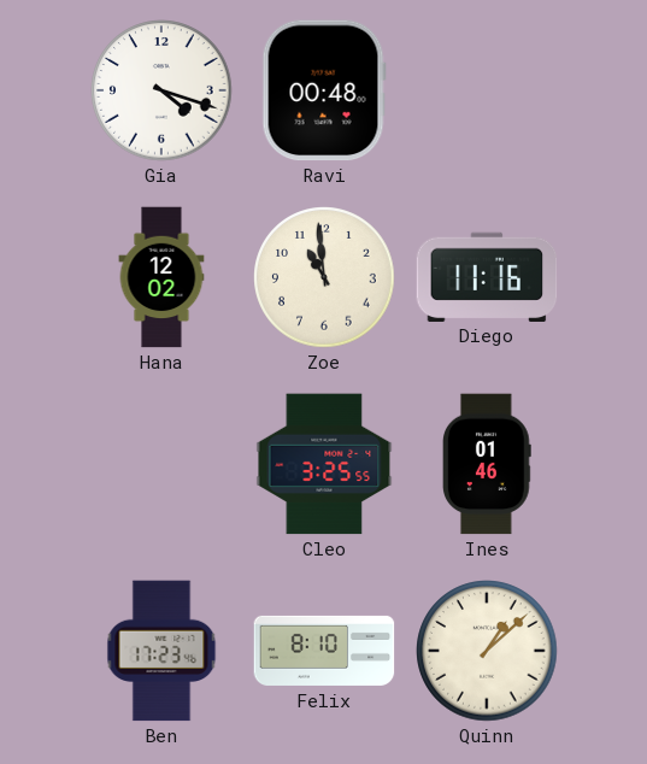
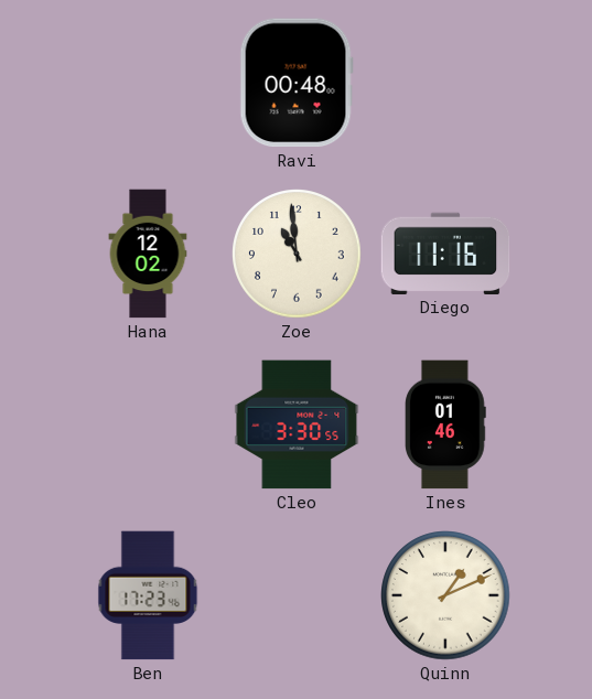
Gia: 4:18 -> none
Cleo: 3:25 -> 3:30
Felix: 8:10 -> none
Quinn: 1:08 -> 1:11
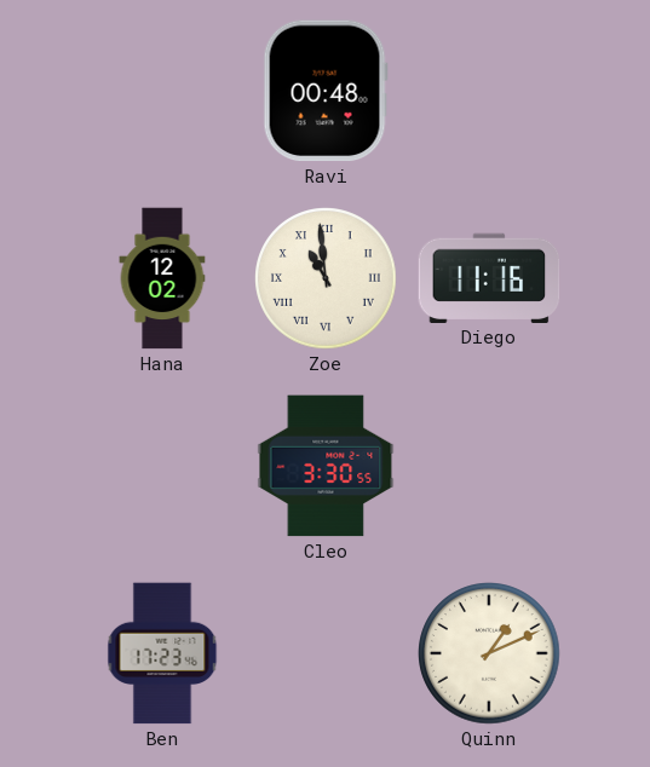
Zoe numerals: Arabic -> Roman
Ines: 01:46 -> none
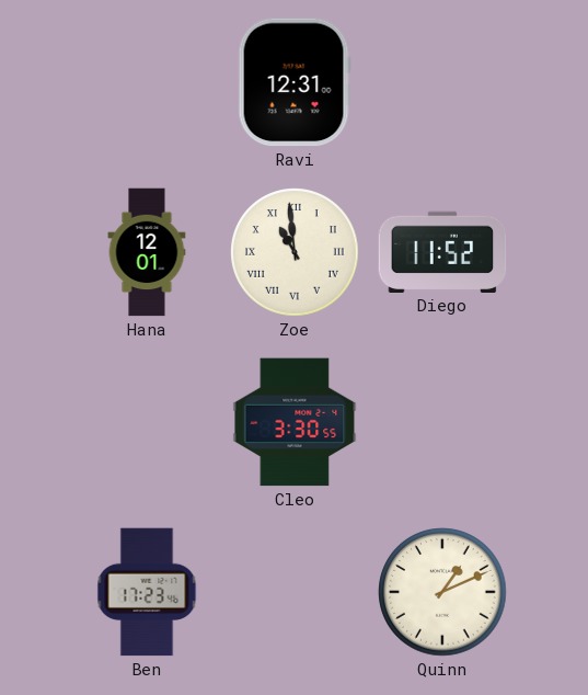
Ravi: 00:48 -> 12:31
Hana: 12:02 -> 12:01
Diego: 11:16 -> 11:52
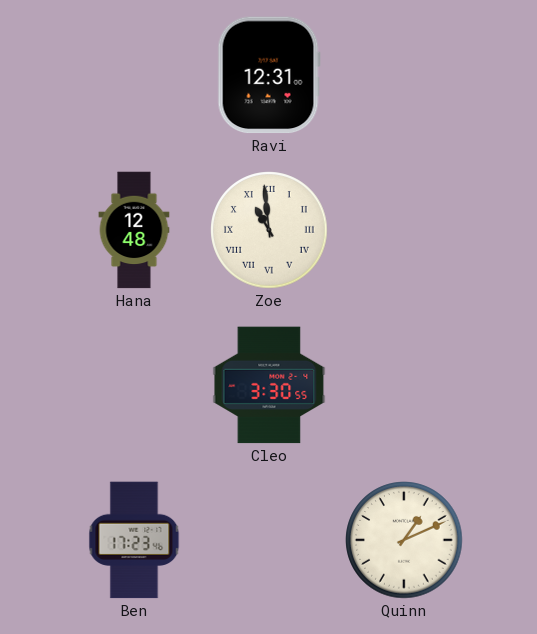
Hana: 12:01 -> 12:48
Diego: 11:52 -> none
